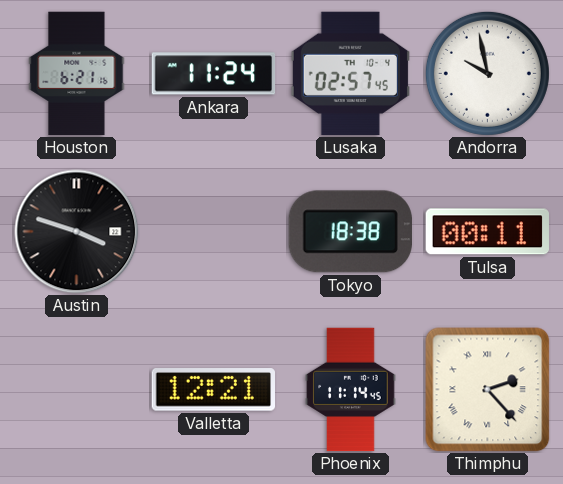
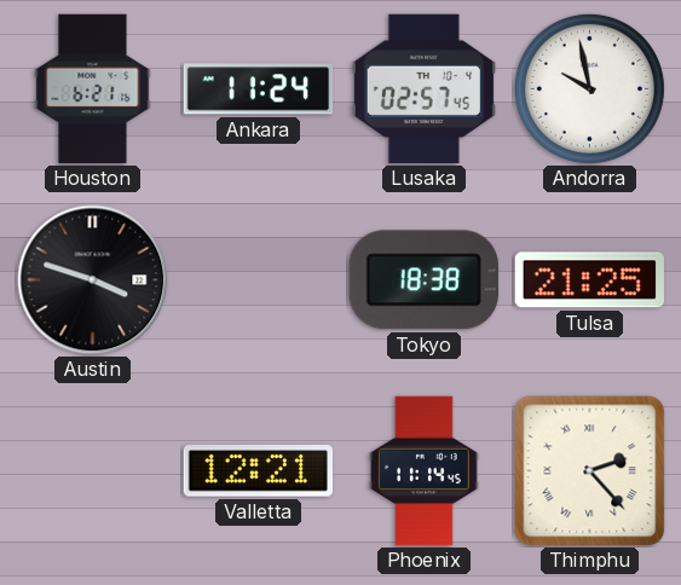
Tulsa: 00:11 -> 21:25
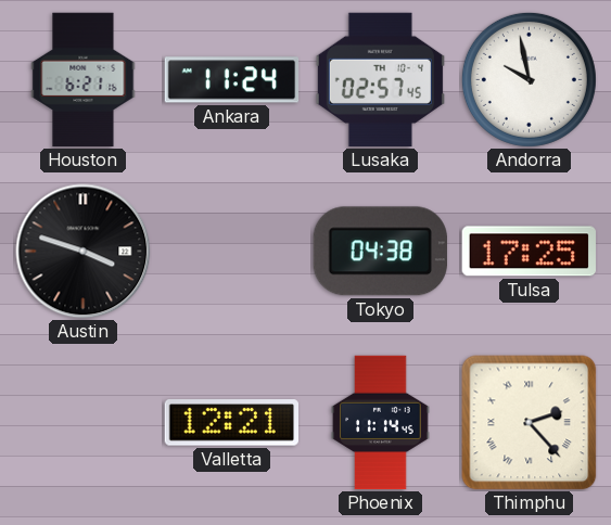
Tokyo: 18:38 -> 04:38
Tulsa: 21:25 -> 17:25
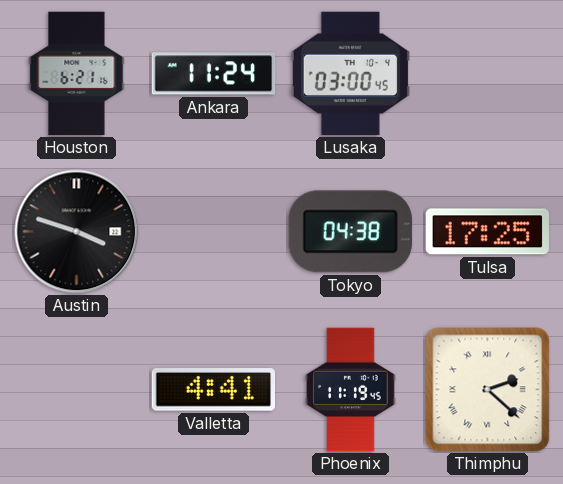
Lusaka: 02:57 -> 03:00
Andorra: 9:58 -> none
Valletta: 12:21 -> 4:41
Phoenix: 11:14 -> 11:19
Thimphu: 2:23 -> 2:22
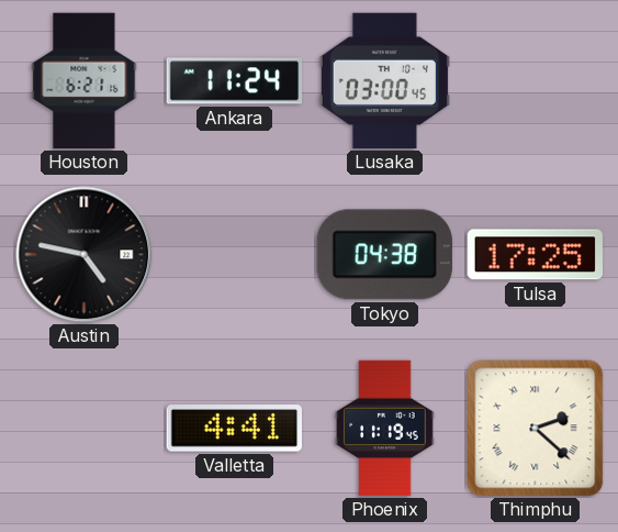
Austin: 3:48 -> 4:47
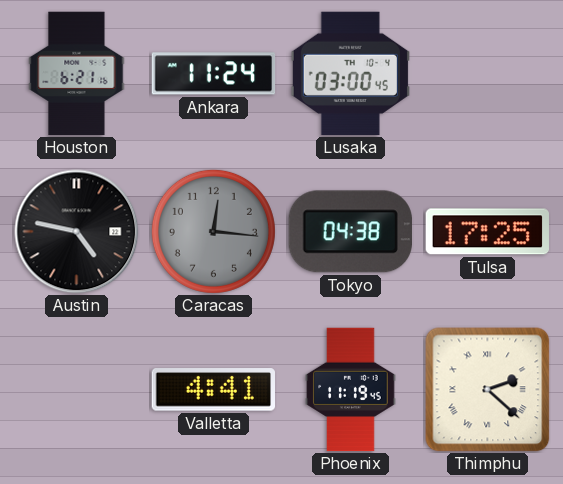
Caracas: none -> 12:16
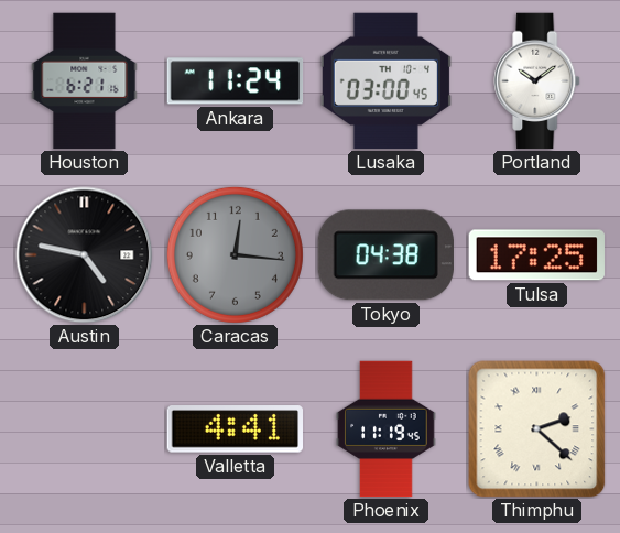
Portland: none -> 10:09
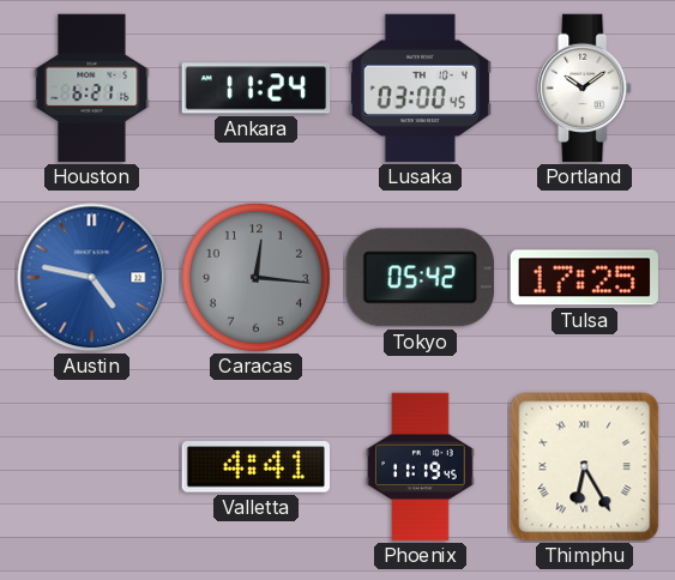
Austin dial: black -> blue
Tokyo: 04:38 -> 05:42
Thimphu: 2:22 -> 6:25
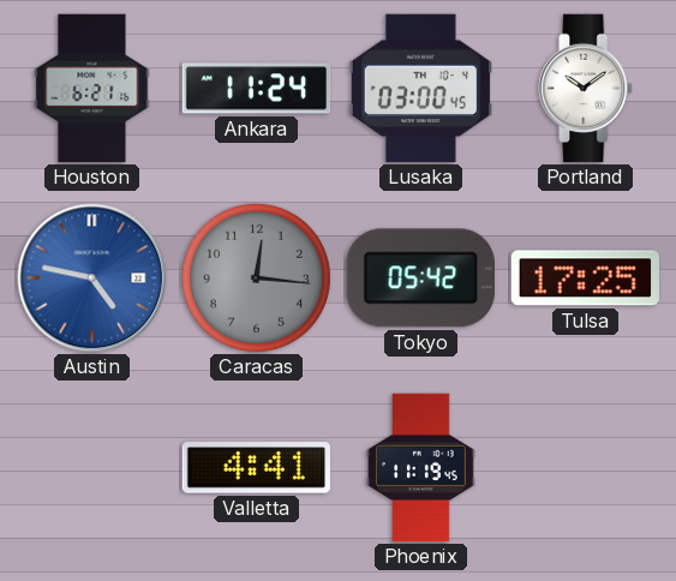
Thimphu: 6:25 -> none
